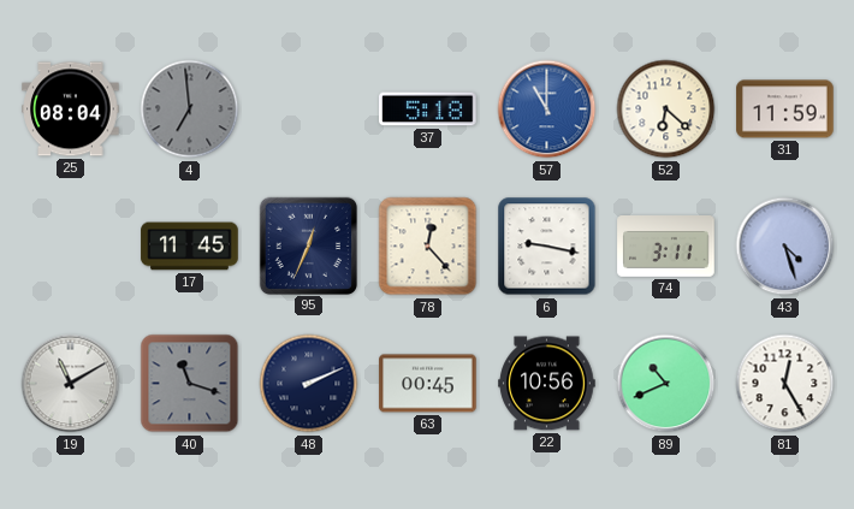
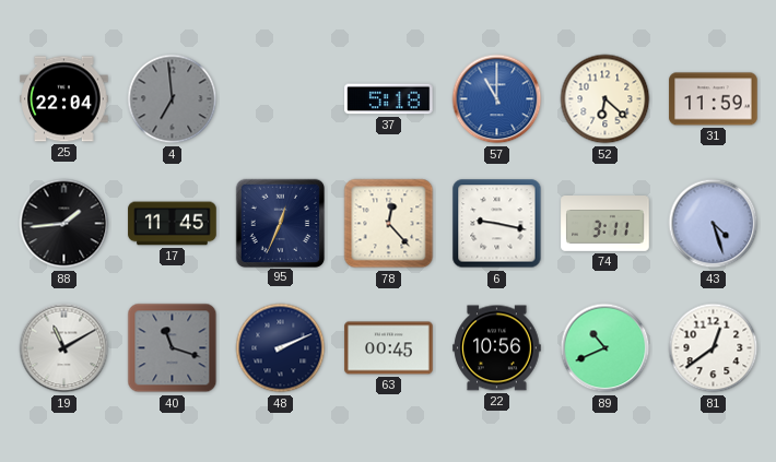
25: 08:04 -> 22:04
88: none -> 1:44
81: 12:25 -> 12:39
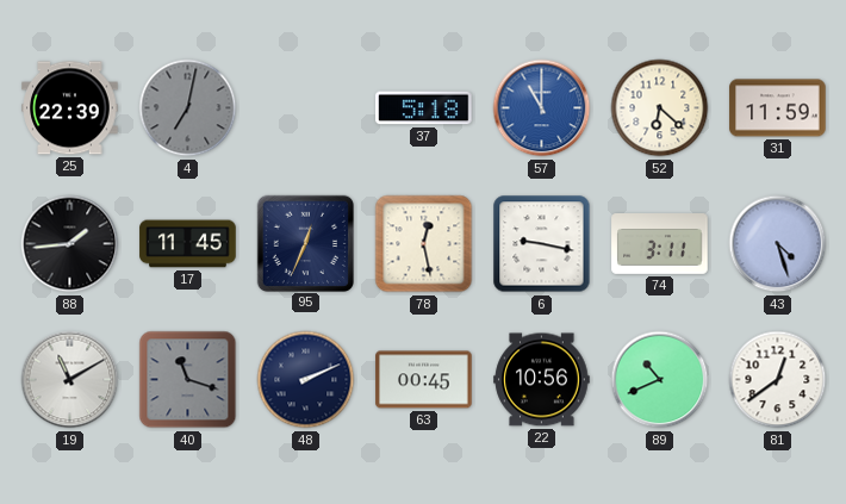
25: 22:04 -> 22:39
4: 6:59 -> 7:02
78: 12:23 -> 12:28
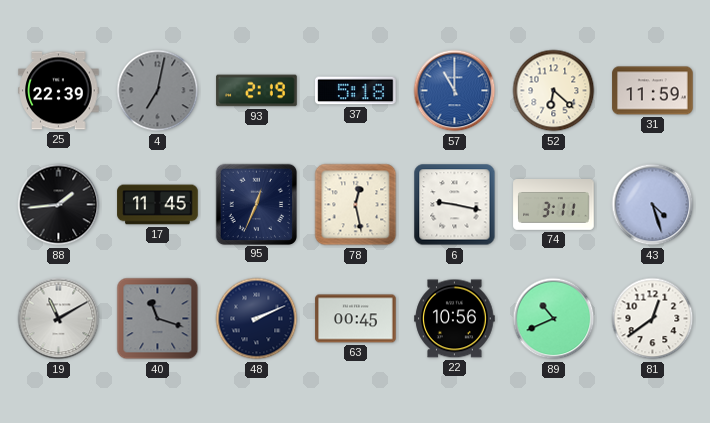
93: none -> 2:19
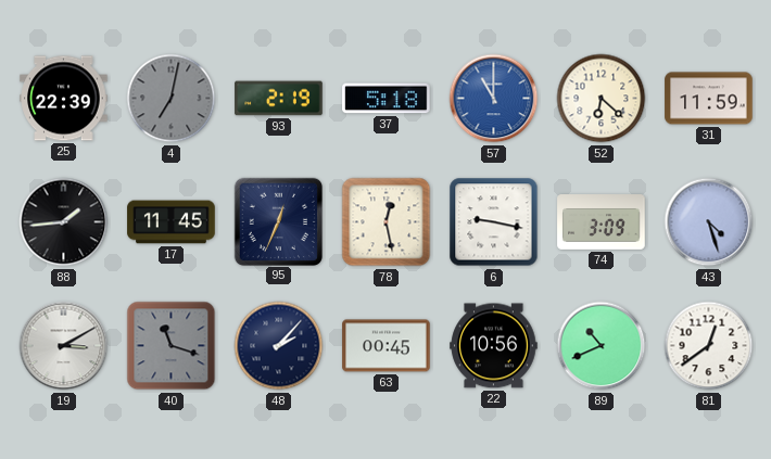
74: 3:11 -> 3:09
19: 11:10 -> 3:10
48: 2:11 -> 2:07
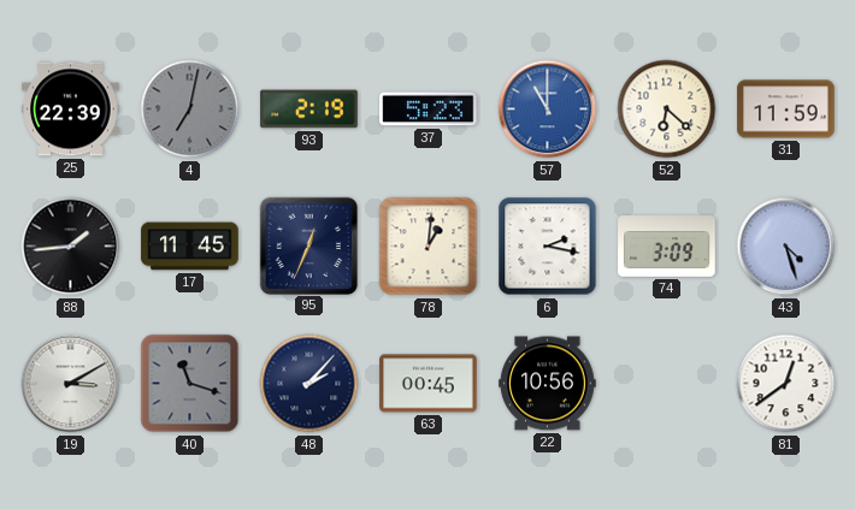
37: 5:18 -> 5:23
78: 12:28 -> 1:01
6: 9:17 -> 2:17
89: 10:41 -> none
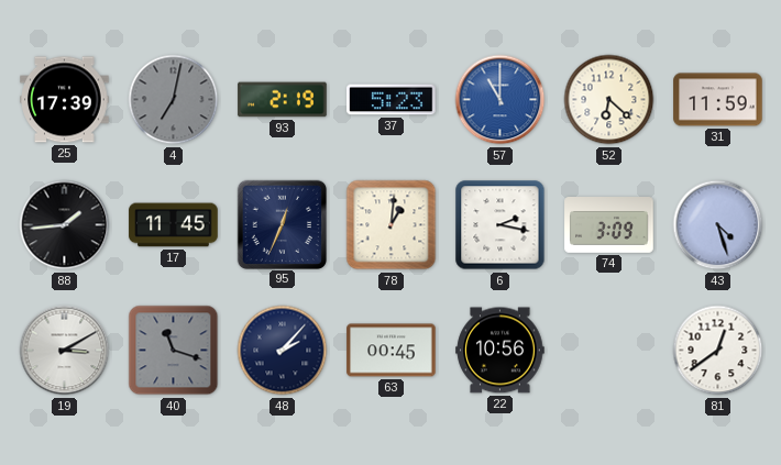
25: 22:39 -> 17:39
